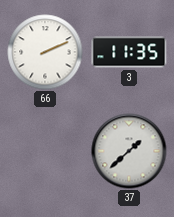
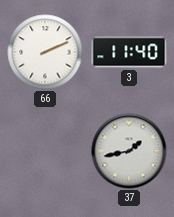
3: 11:35 -> 11:40
37: 1:38 -> 1:43
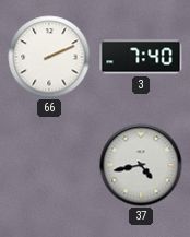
3: 11:40 -> 7:40
37: 1:43 -> 4:43
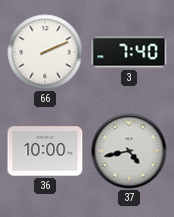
36: none -> 10:00
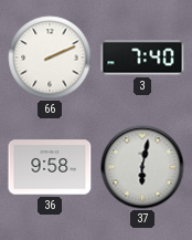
36: 10:00 -> 9:58
37: 4:43 -> 6:02
